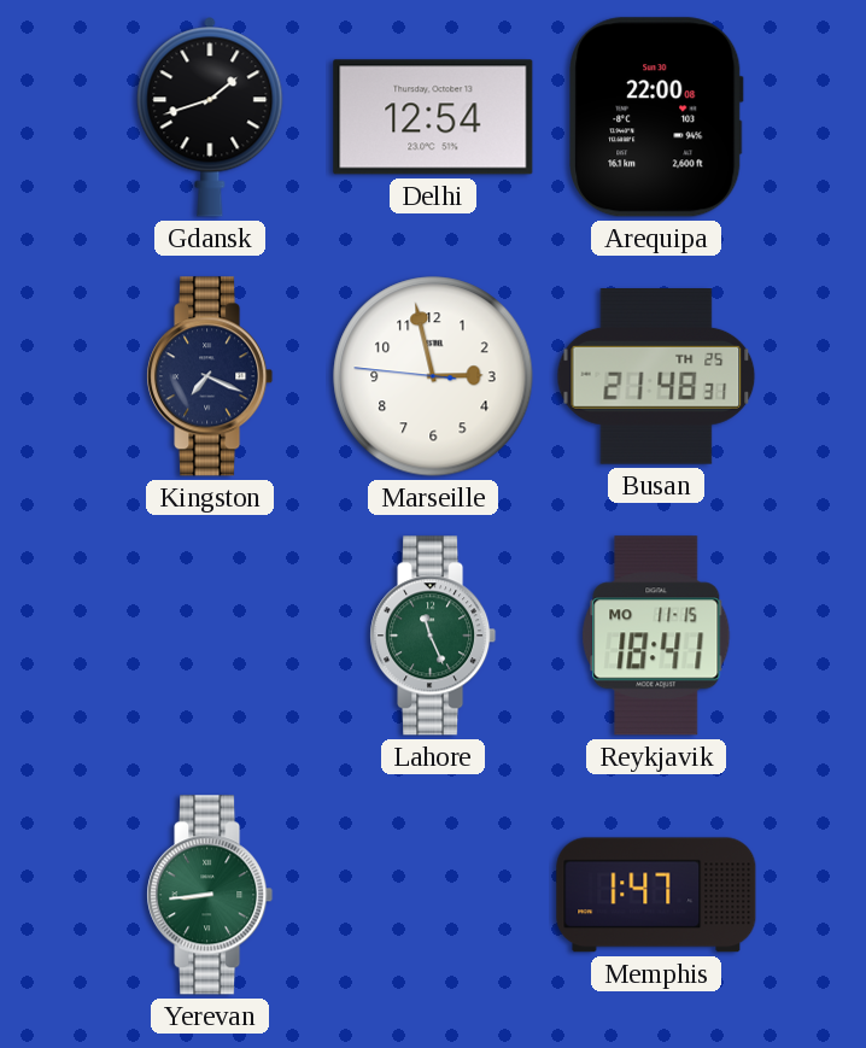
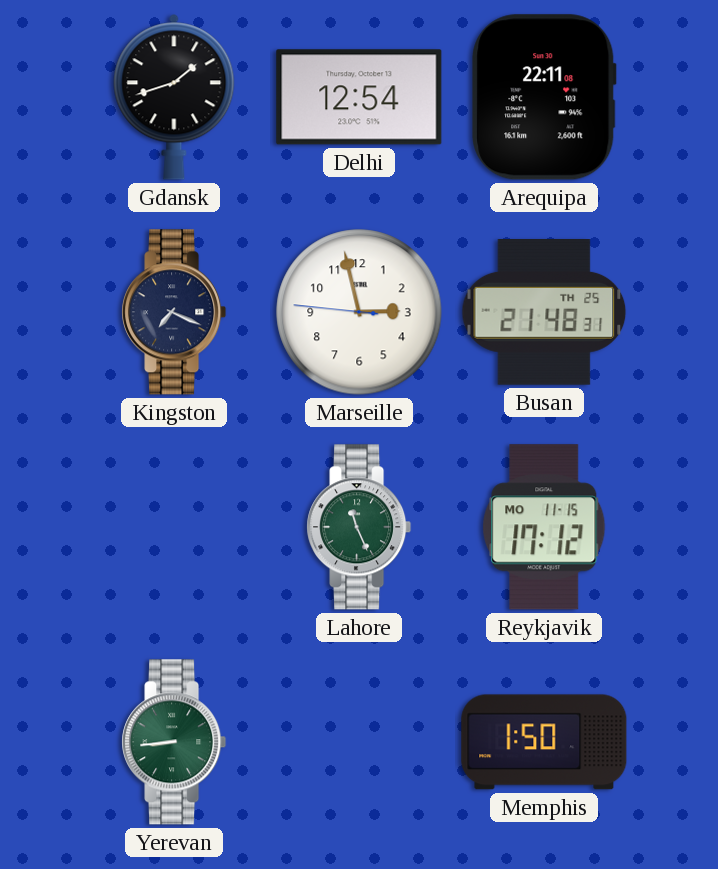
Arequipa: 22:00 -> 22:11
Reykjavik: 18:41 -> 17:12
Memphis: 1:47 -> 1:50
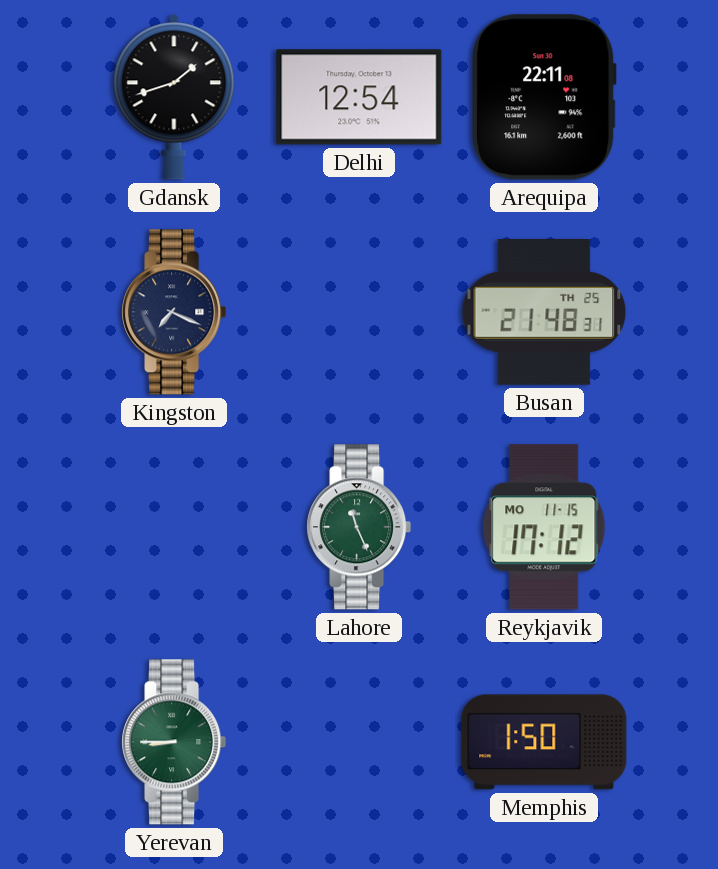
Marseille: 2:57 -> none
Yerevan: 8:44 -> 8:45
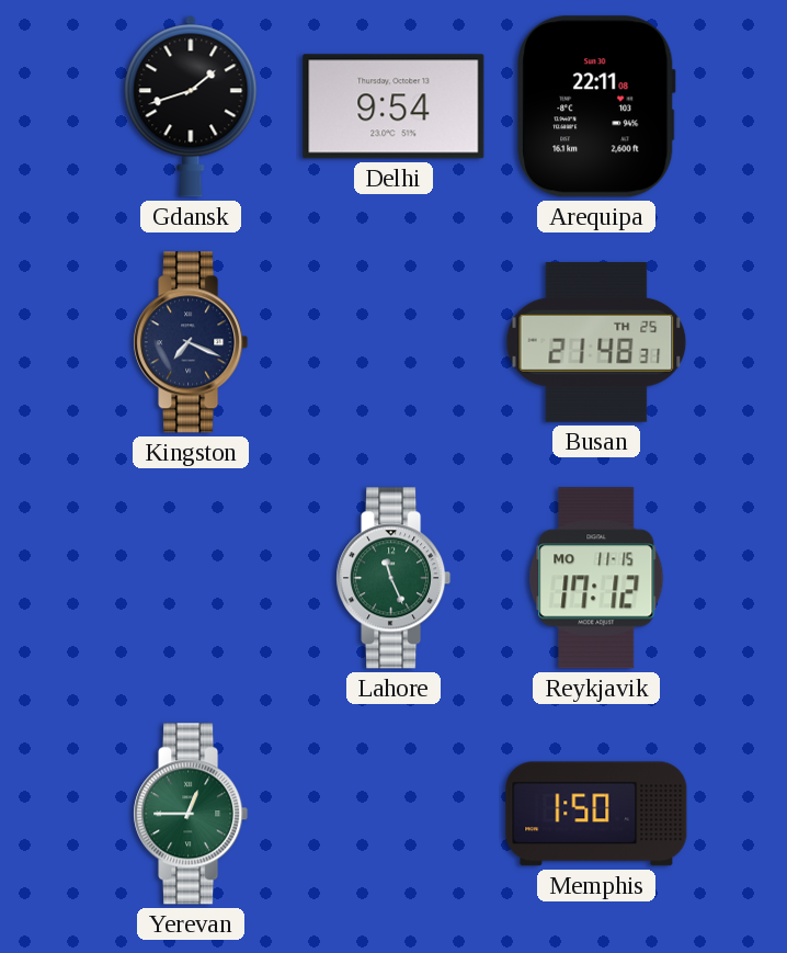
Delhi: 12:54 -> 9:54
Yerevan: 8:45 -> 12:45
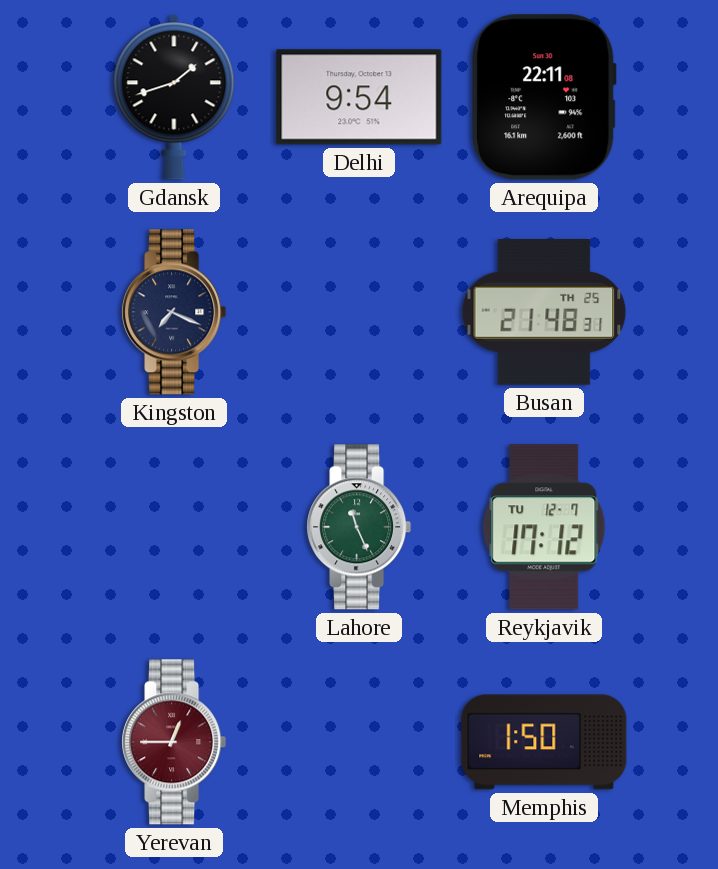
Reykjavik date: MO 11-15 -> TU 12-7
Yerevan dial: green -> burgundy
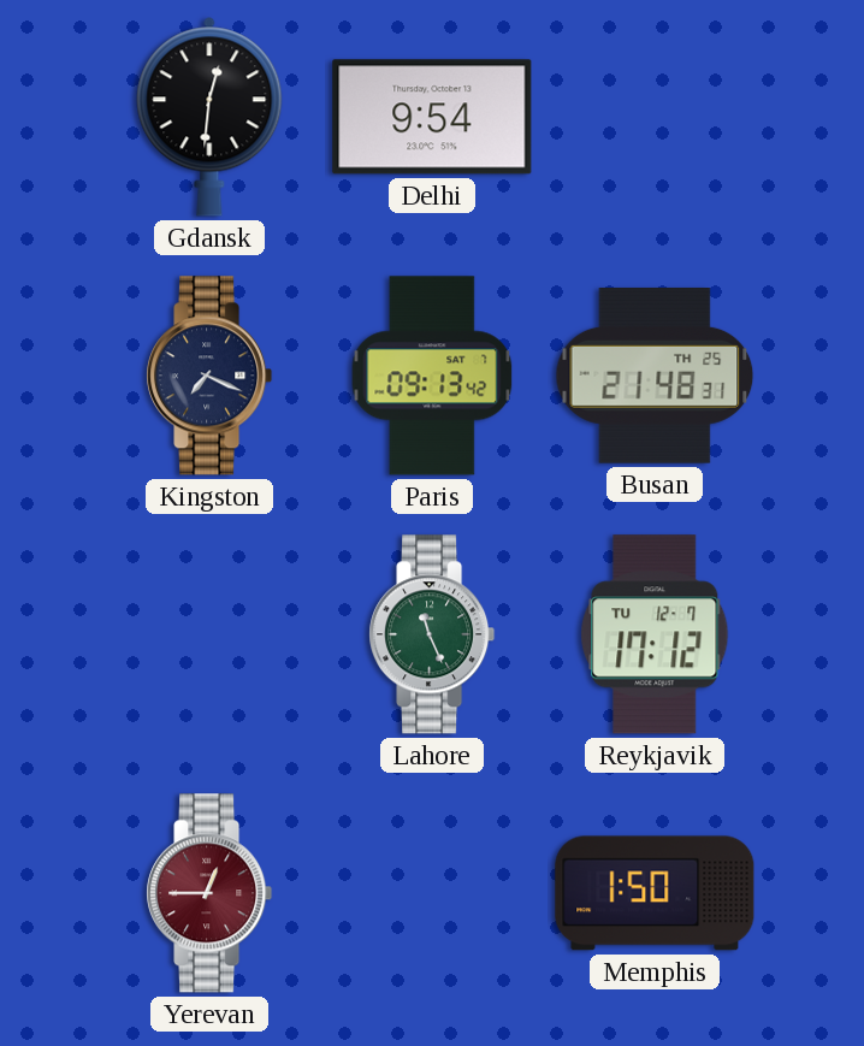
Gdansk: 1:42 -> 12:31
Arequipa: 22:11 -> none
Paris: none -> 09:13
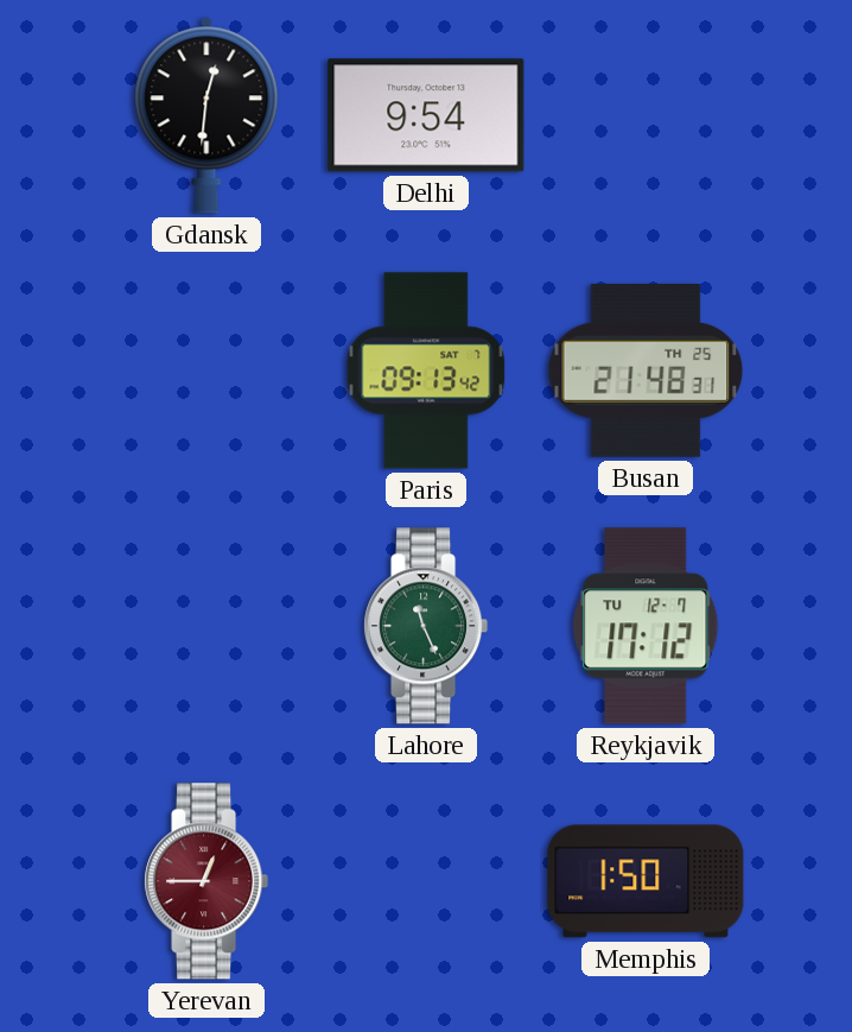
Kingston: 7:19 -> none
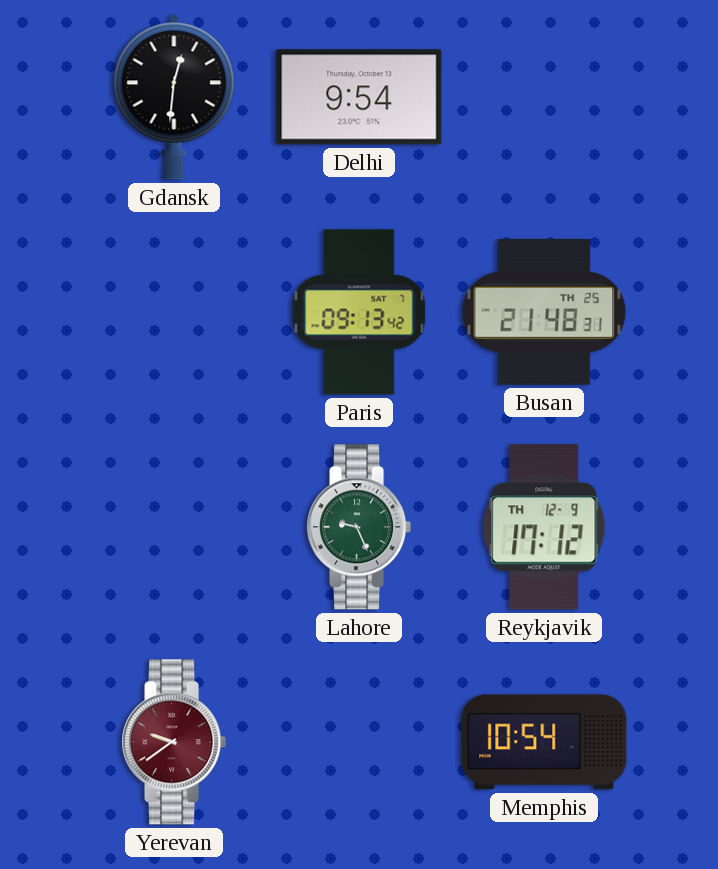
Lahore: 11:26 -> 9:26
Reykjavik date: TU 12-7 -> TH 12-9
Yerevan: 12:45 -> 9:39
Memphis: 1:50 -> 10:54
